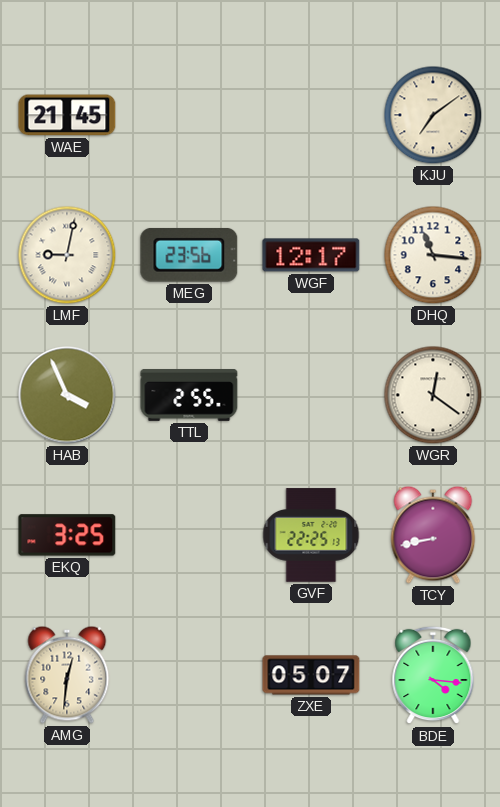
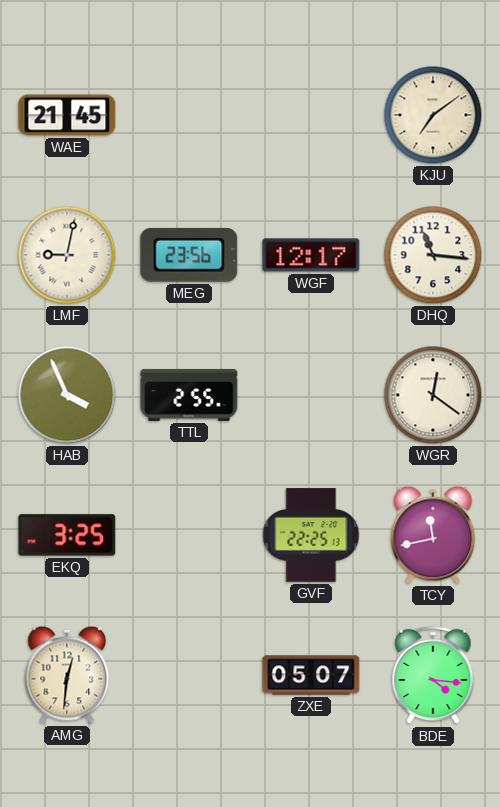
TCY: 8:43 -> 11:43
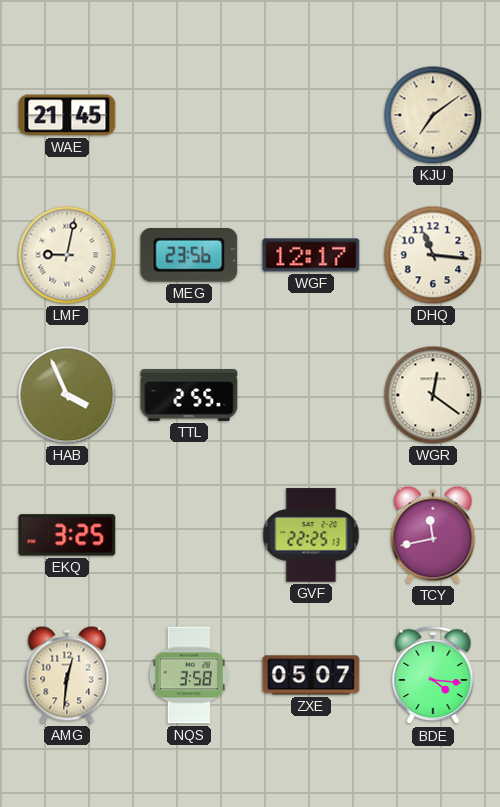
NQS: none -> 3:58
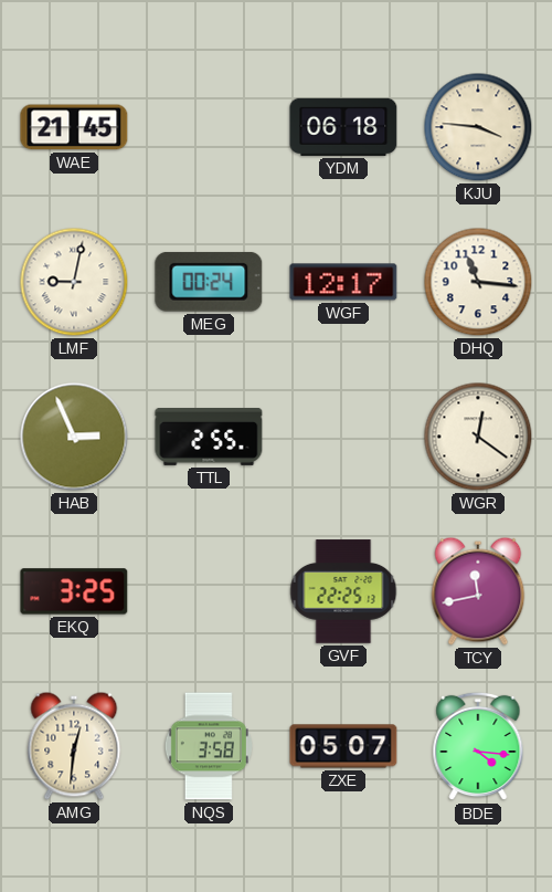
YDM: none -> 06:18
KJU: 7:09 -> 3:46
MEG: 23:56 -> 00:24
HAB: 3:56 -> 2:56
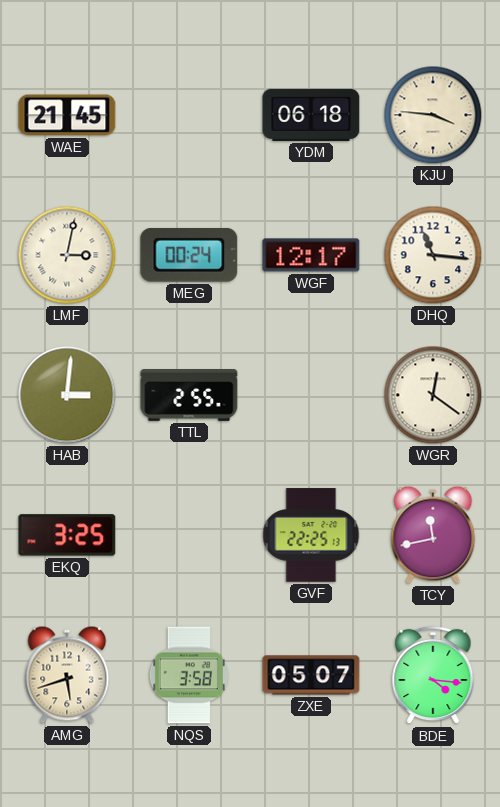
LMF: 9:02 -> 3:02
HAB: 2:56 -> 3:01
AMG: 12:31 -> 5:42
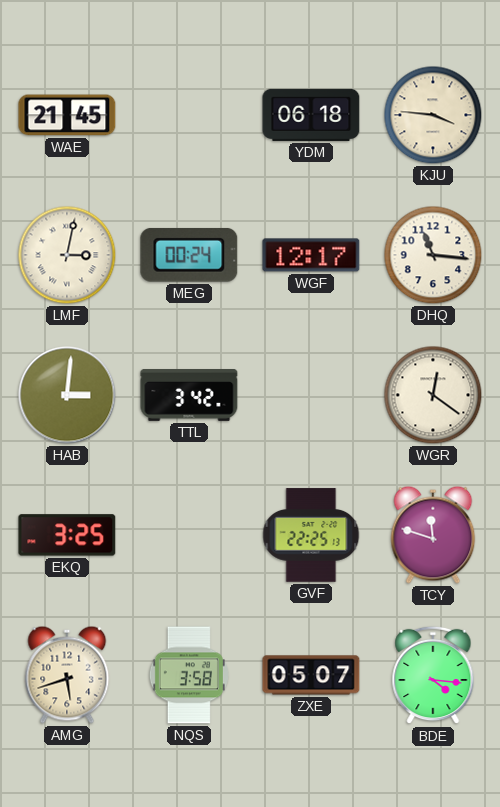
TTL: 2:55 -> 3:42
TCY: 11:43 -> 11:48
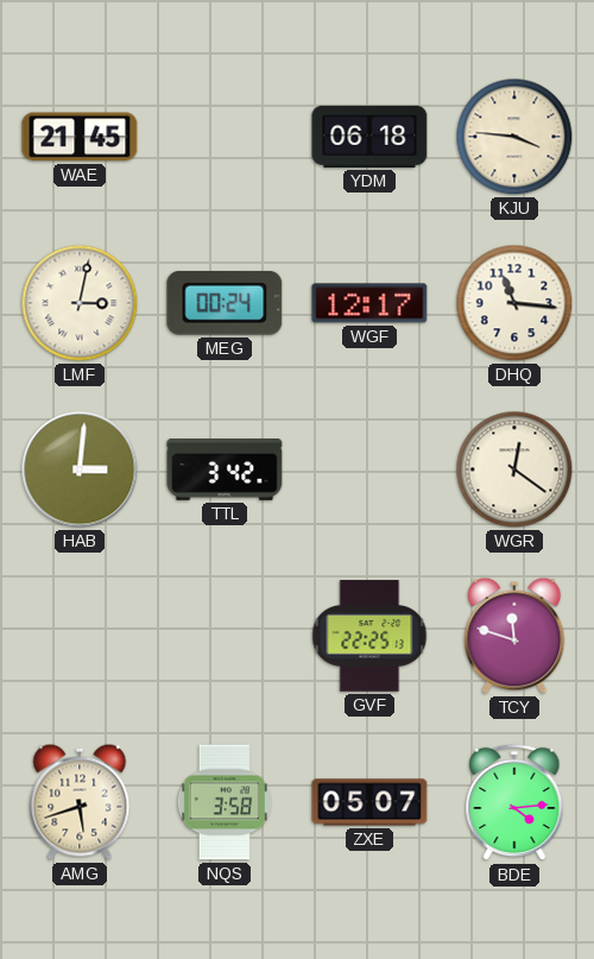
EKQ: 3:25 -> none
BDE: 4:16 -> 4:14
